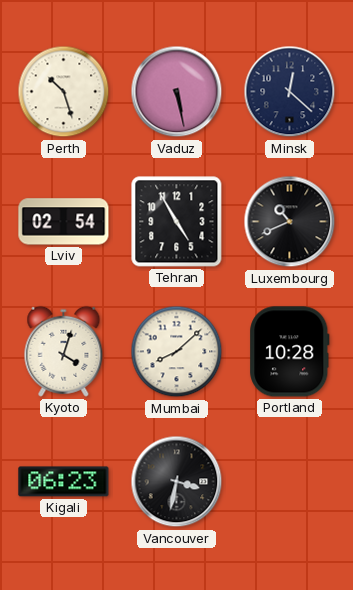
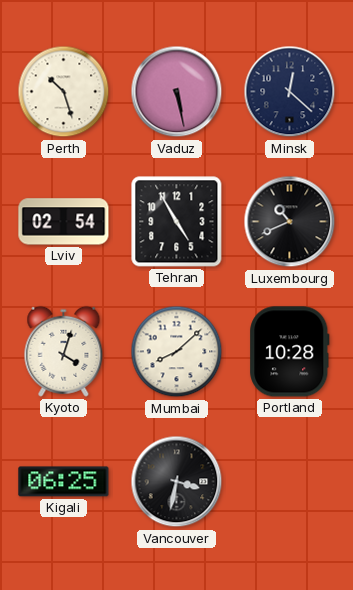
Kigali: 06:23 -> 06:25
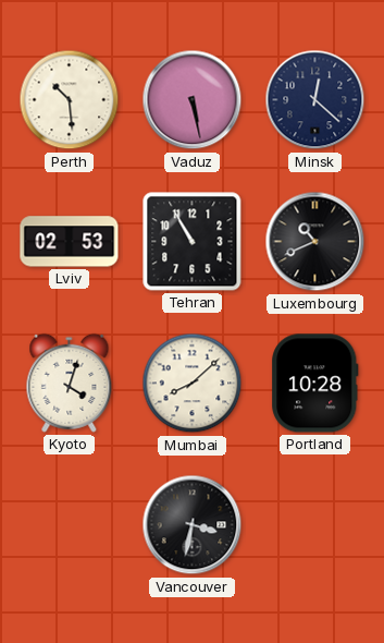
Perth: 10:27 -> 10:29
Lviv: 02:54 -> 02:53
Tehran: 4:55 -> 10:55
Kigali: 06:25 -> none
